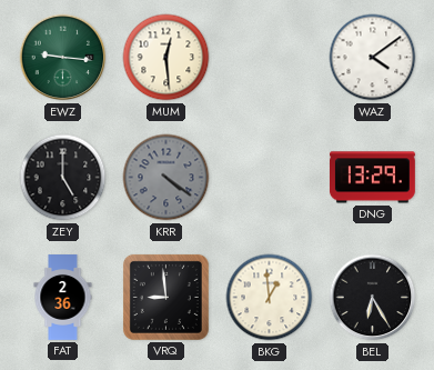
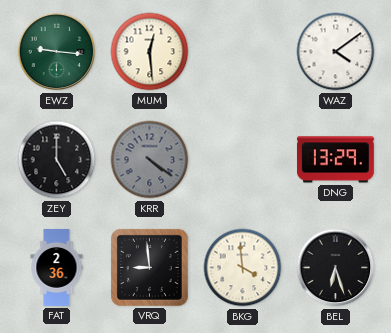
BKG: 12:59 -> 3:59
BEL: 6:25 -> 6:27
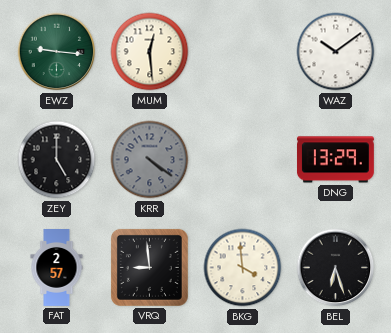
WAZ: 4:09 -> 10:09
FAT: 2:36 -> 2:57
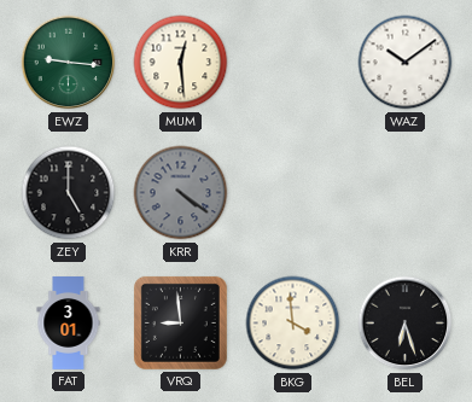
DNG: 13:29 -> none
FAT: 2:57 -> 3:01
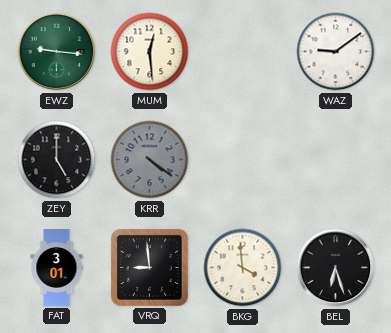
WAZ: 10:09 -> 9:09
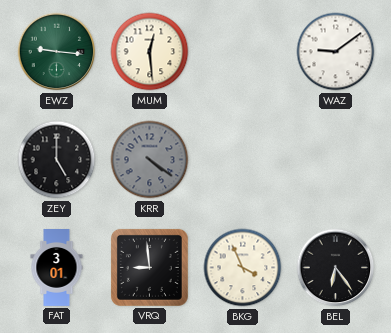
BKG: 3:59 -> 3:56
BEL: 6:27 -> 6:24
